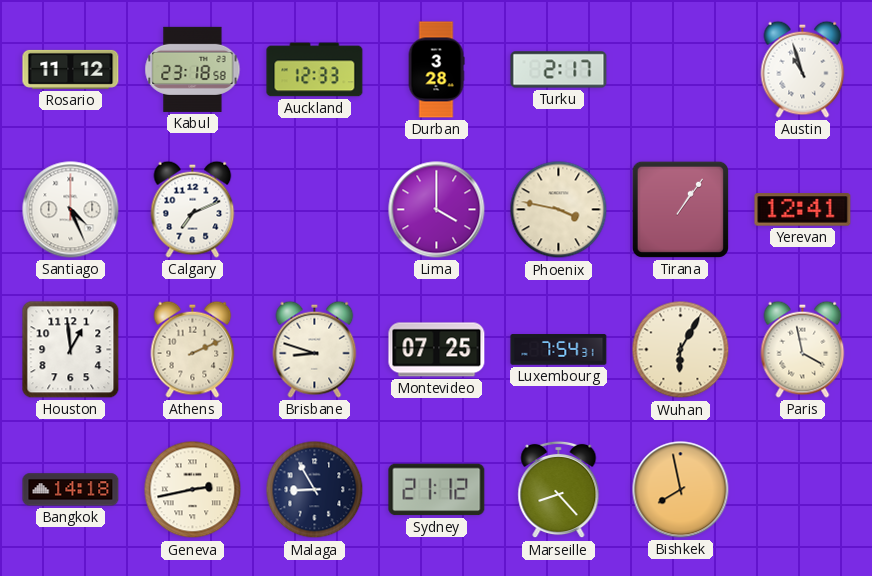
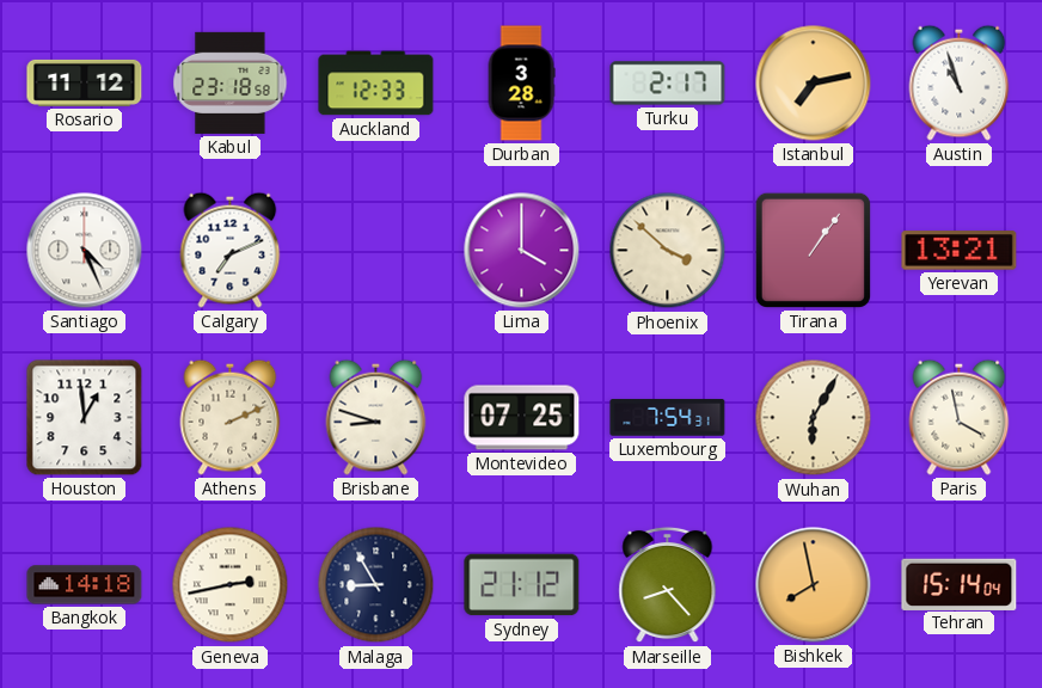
Istanbul: none -> 7:13
Phoenix: 3:47 -> 3:52
Yerevan: 12:41 -> 13:21
Tehran: none -> 15:14
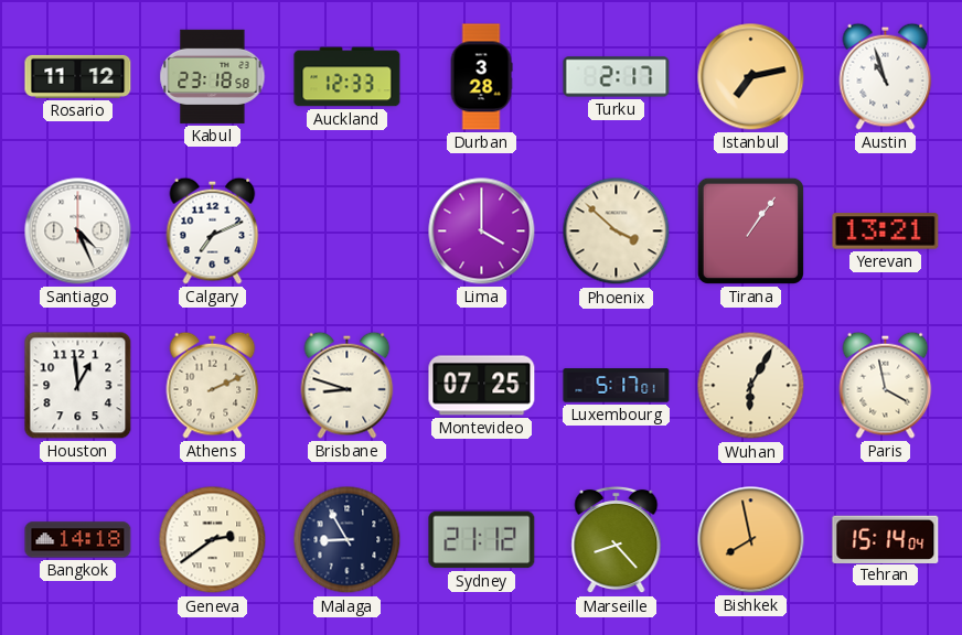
Luxembourg: 7:54 -> 5:17
Geneva: 2:43 -> 2:39
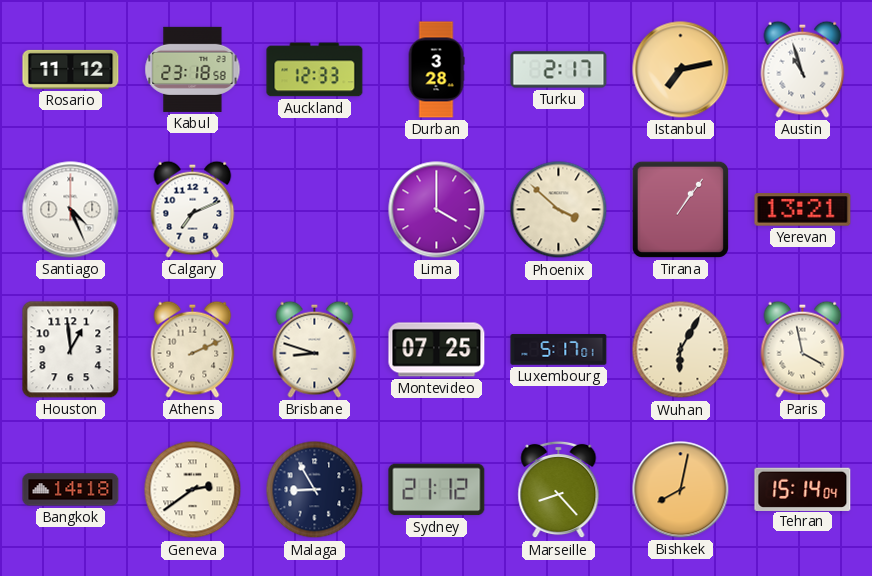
Bishkek: 7:58 -> 8:02
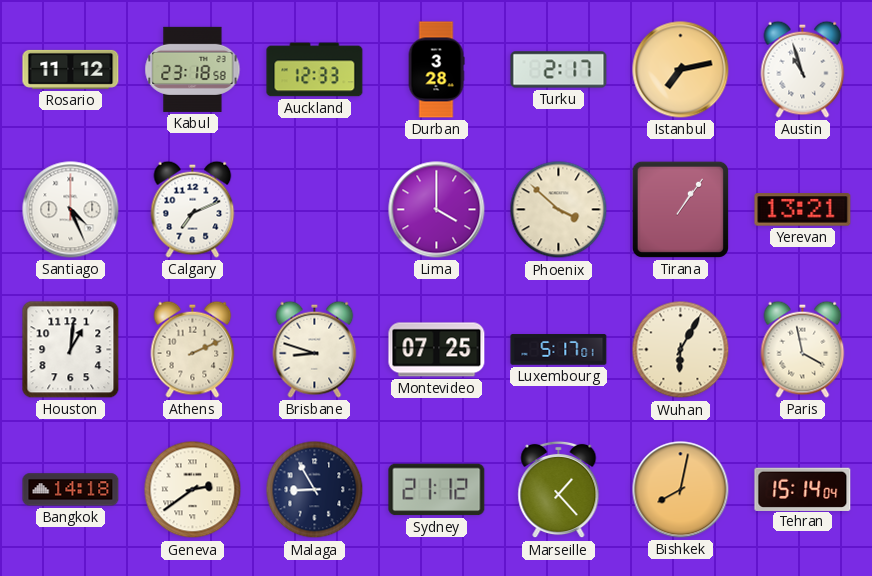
Houston: 12:59 -> 1:01
Marseille: 8:23 -> 1:23
